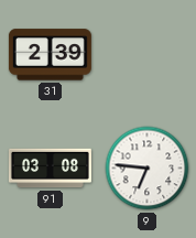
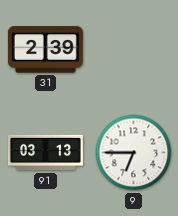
91: 03:08 -> 03:13
9: 6:46 -> 6:45
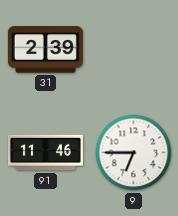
91: 03:13 -> 11:46
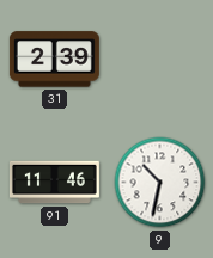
9: 6:45 -> 10:32
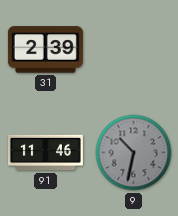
9 dial: white -> grey
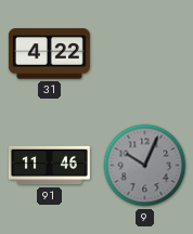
31: 2:39 -> 4:22
9: 10:32 -> 10:04
